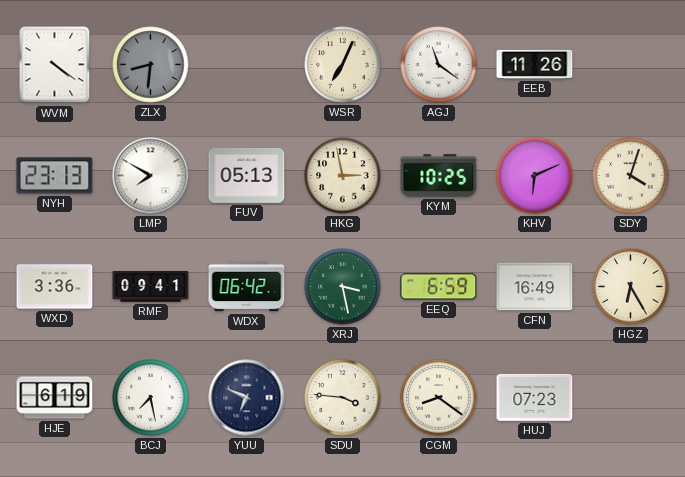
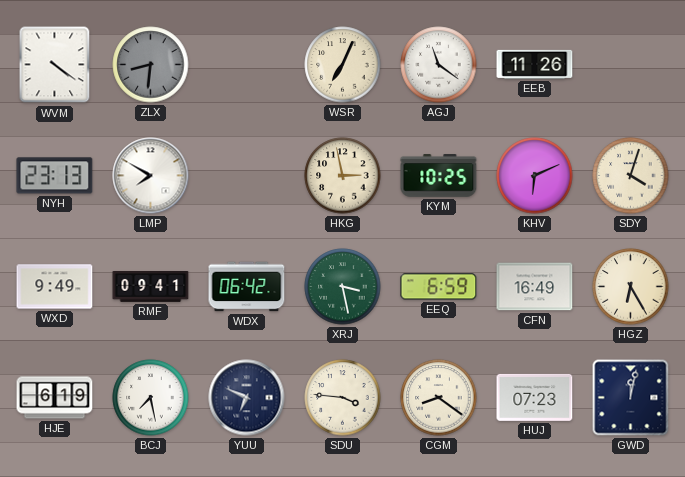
FUV: 05:13 -> none
WXD: 3:36 -> 9:49
GWD: none -> 12:02
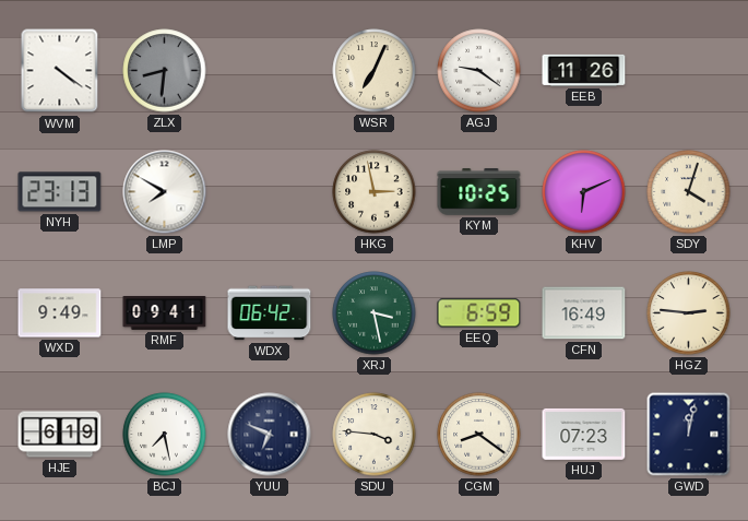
AGJ: 11:21 -> 9:21
HGZ: 6:25 -> 2:46
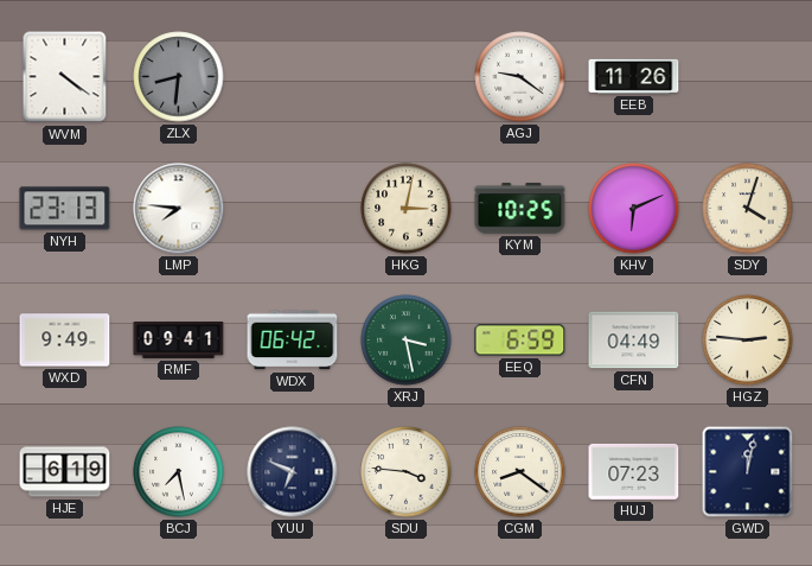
WSR: 7:04 -> none
LMP: 7:50 -> 7:46
HKG: 2:58 -> 3:02
CFN: 16:49 -> 04:49
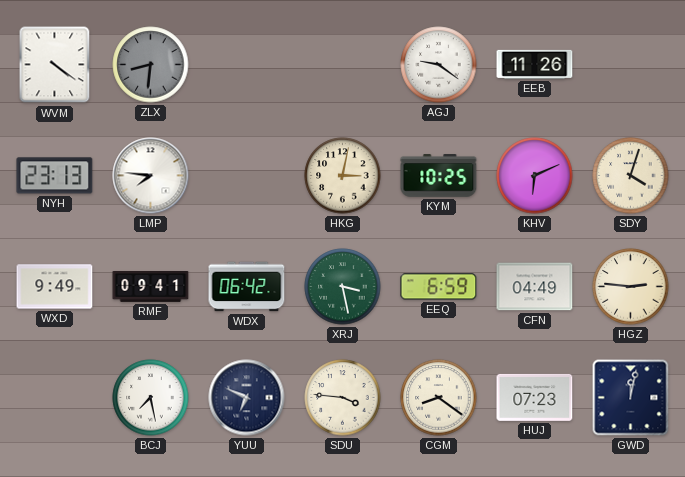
HJE: 6:19 -> none
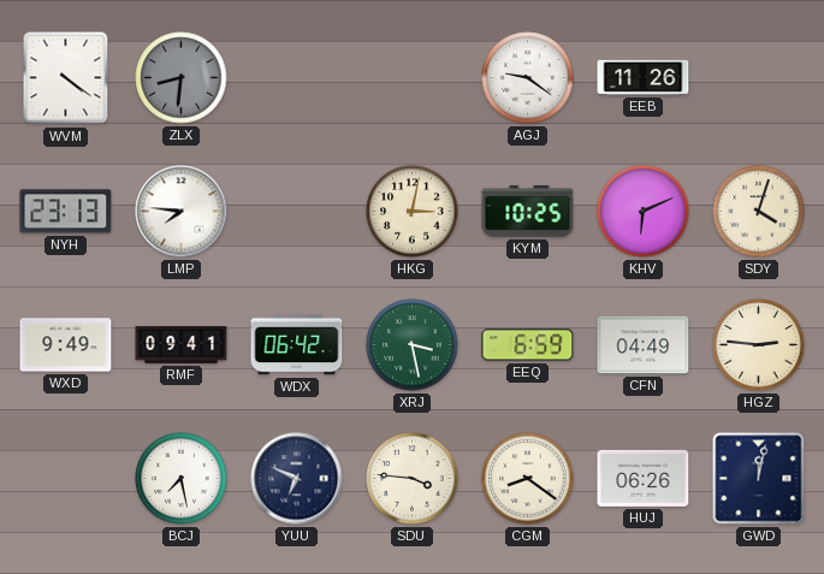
HUJ: 07:23 -> 06:26
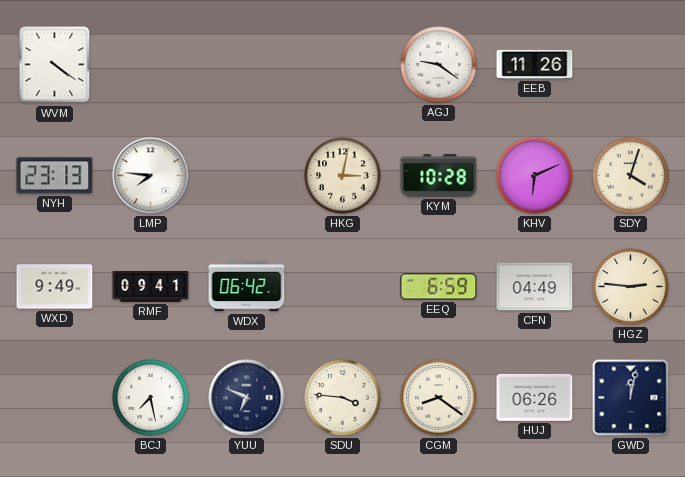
ZLX: 8:31 -> none
KYM: 10:25 -> 10:28
XRJ: 3:28 -> none
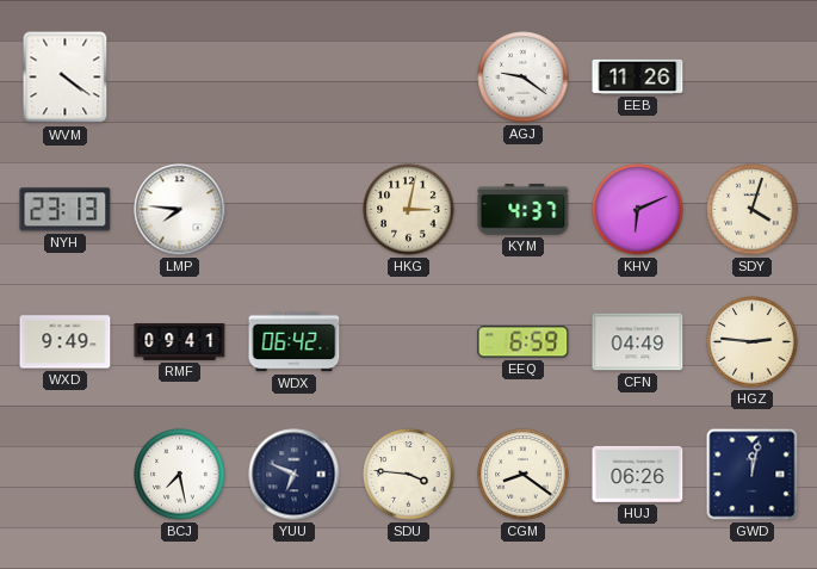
KYM: 10:28 -> 4:37
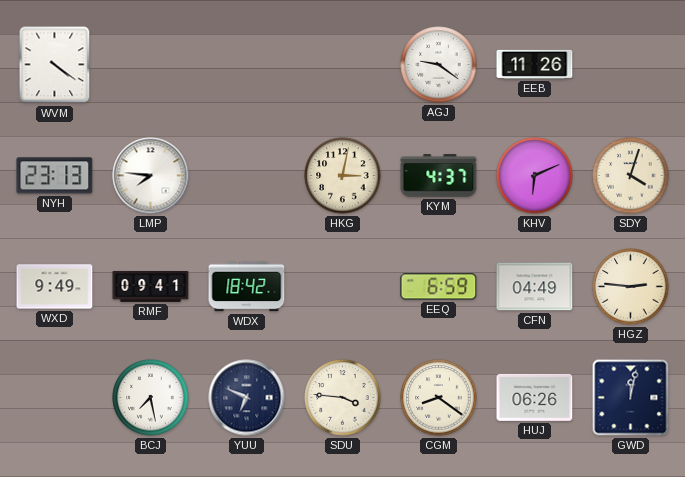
WDX: 06:42 -> 18:42
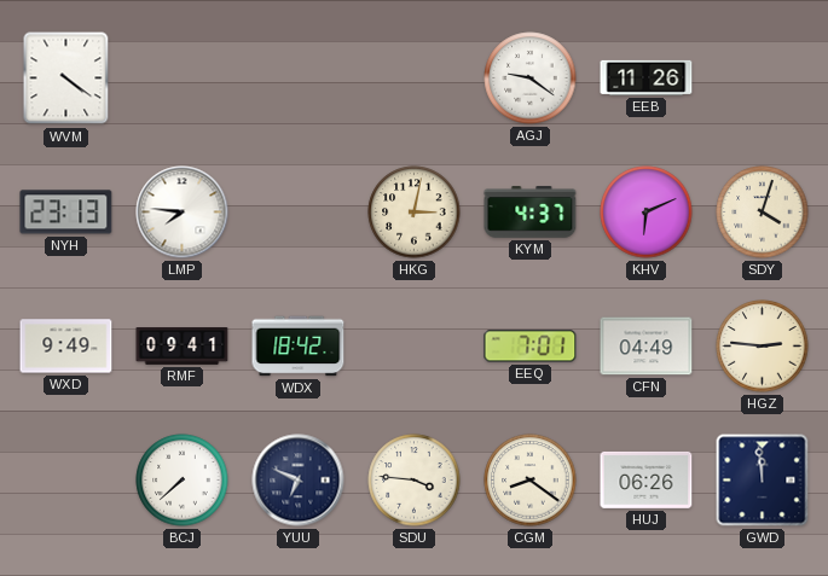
EEQ: 6:59 -> 7:01
BCJ: 7:28 -> 7:38
GWD: 12:02 -> 11:59
